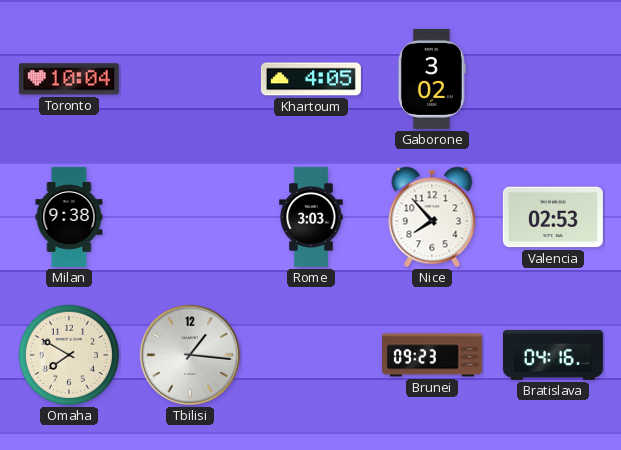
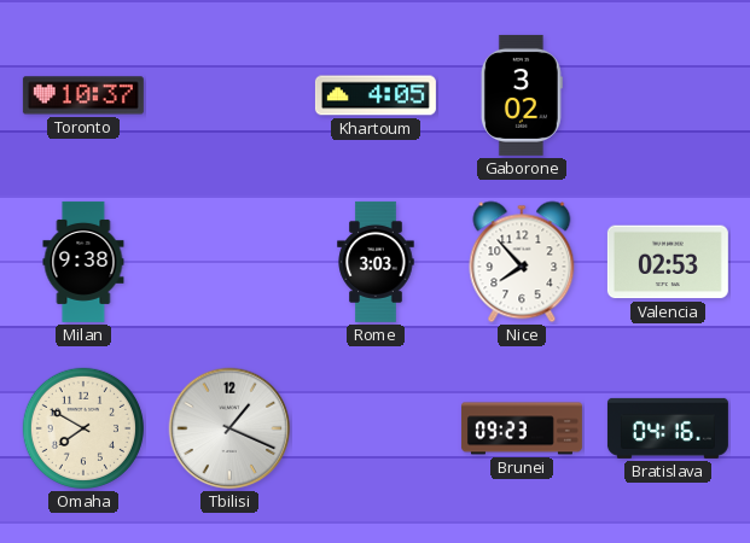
Toronto: 10:04 -> 10:37
Tbilisi: 1:16 -> 1:19
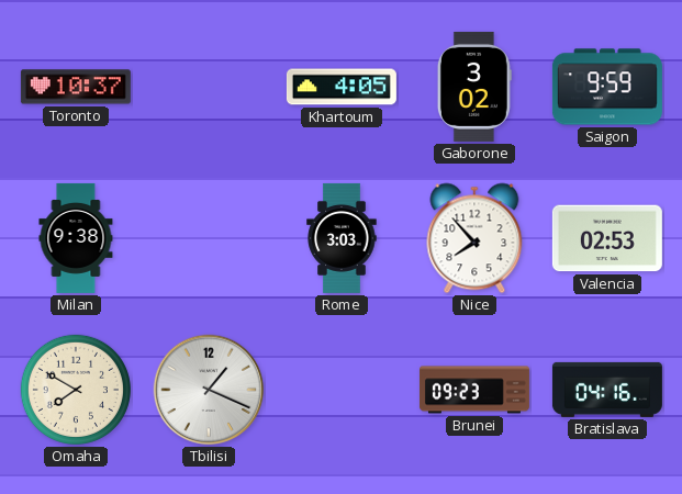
Saigon: none -> 9:59
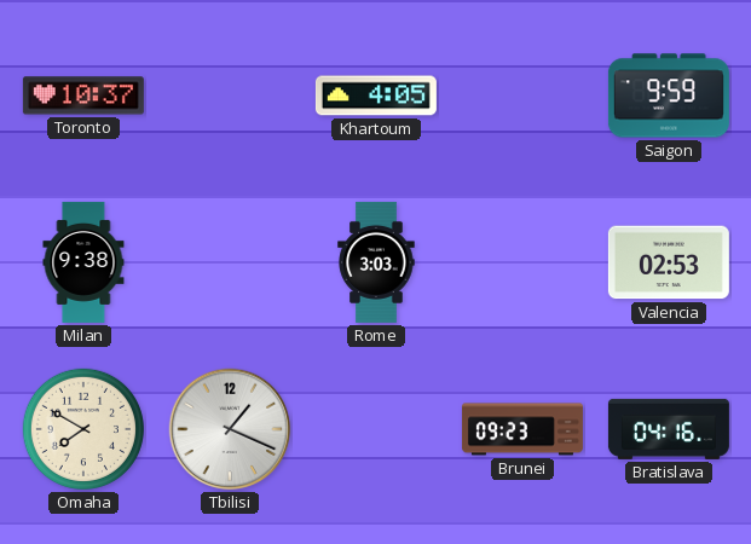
Gaborone: 3:02 -> none
Nice: 7:53 -> none
